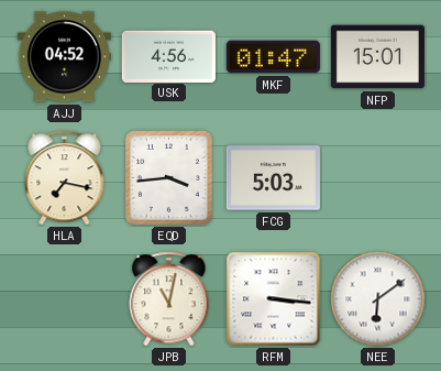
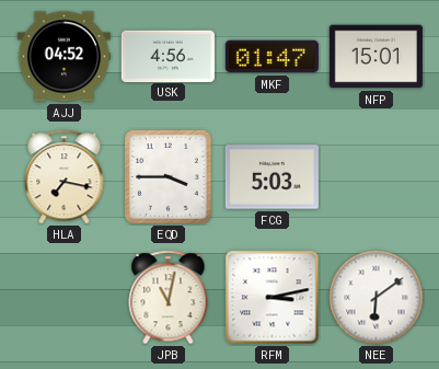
EQD: 3:44 -> 3:45
RFM: 3:16 -> 3:13
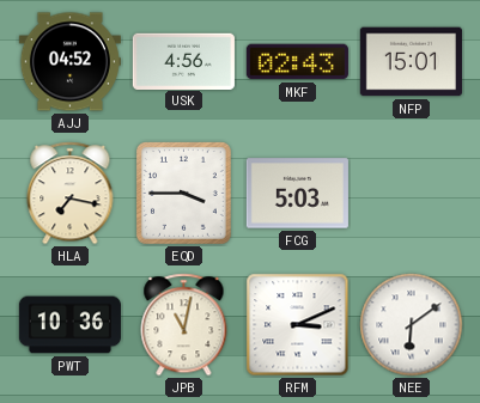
MKF: 01:47 -> 02:43
PWT: none -> 10:36
RFM: 3:13 -> 3:11
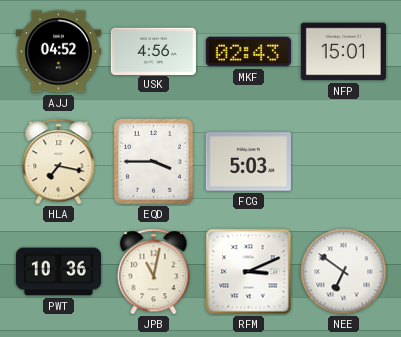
NEE: 6:09 -> 6:51
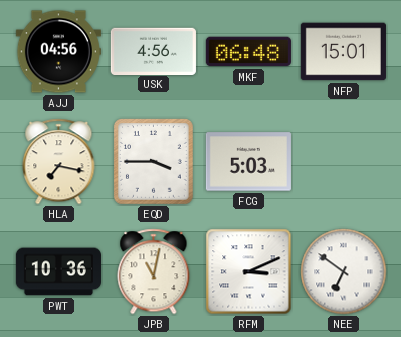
AJJ: 04:52 -> 04:56
MKF: 02:43 -> 06:48
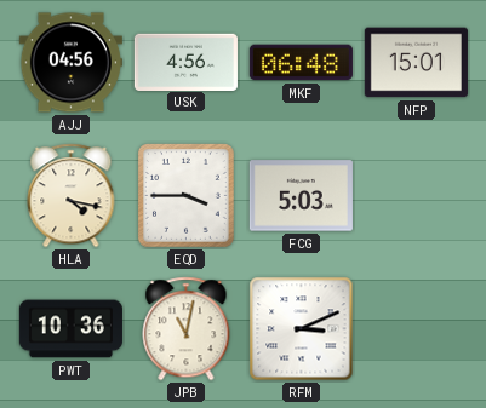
HLA: 7:17 -> 4:17
NEE: 6:51 -> none
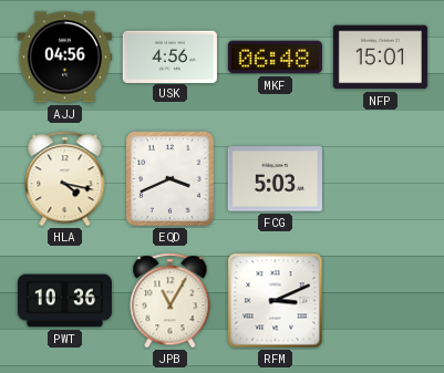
EQD: 3:45 -> 3:41
JPB: 11:02 -> 11:05
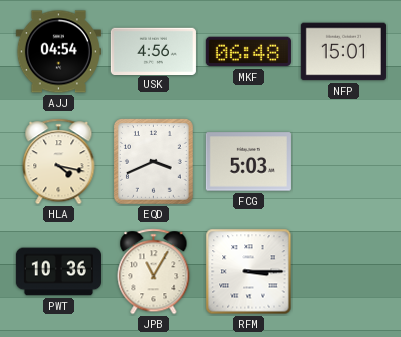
AJJ: 04:56 -> 04:54
RFM: 3:11 -> 3:15
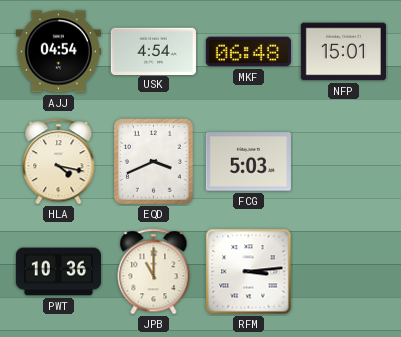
USK: 4:56 -> 4:54
JPB: 11:05 -> 11:00
RFM: 3:15 -> 3:14
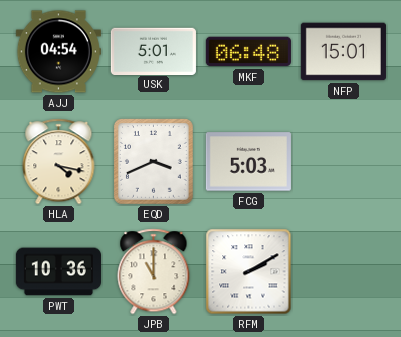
USK: 4:54 -> 5:01
RFM: 3:14 -> 2:10
